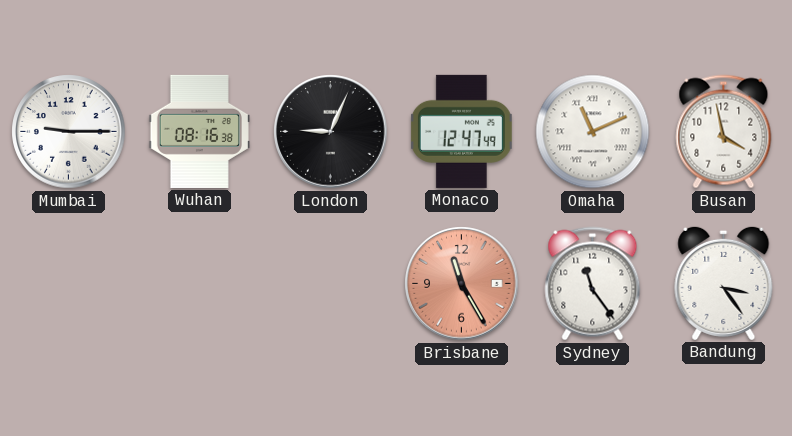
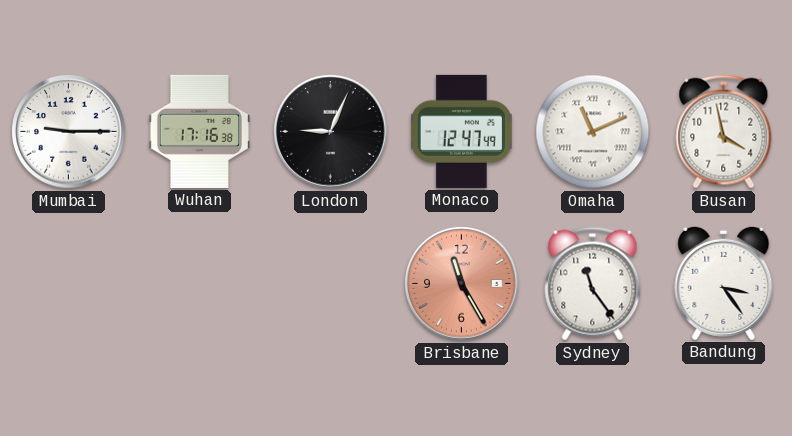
Wuhan: 08:16 -> 17:16
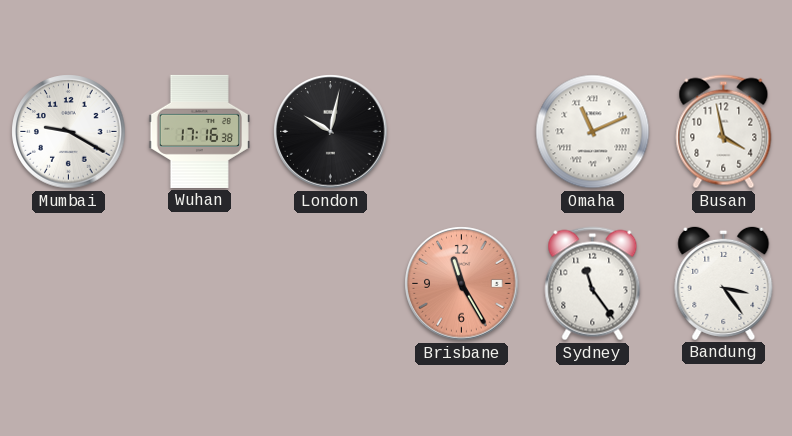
Mumbai: 9:15 -> 9:20
London: 9:04 -> 10:02
Monaco: 12:47 -> none
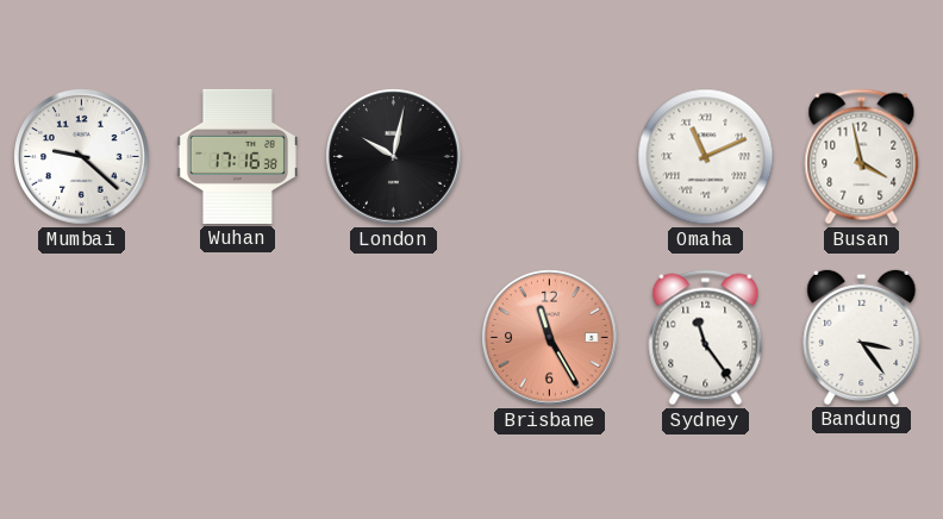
Mumbai: 9:20 -> 9:22
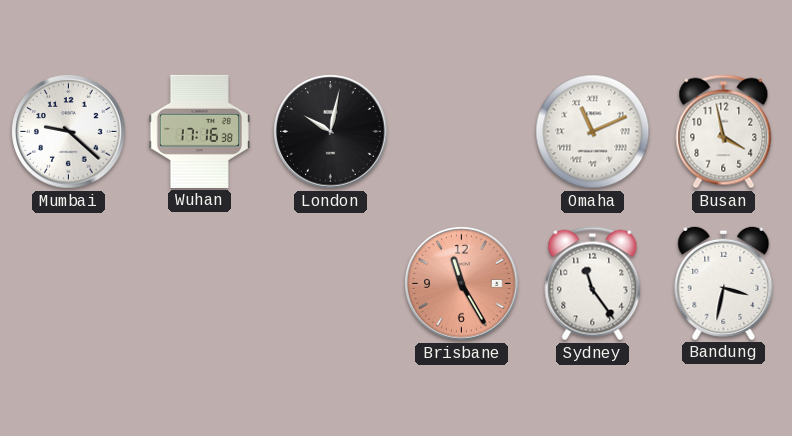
Bandung: 3:24 -> 3:32
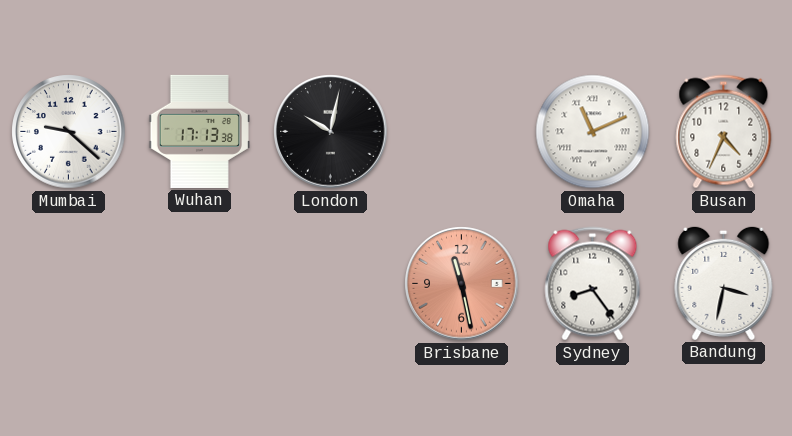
Wuhan: 17:16 -> 17:13
Busan: 3:58 -> 4:34
Brisbane: 11:25 -> 11:28
Sydney: 11:24 -> 8:24
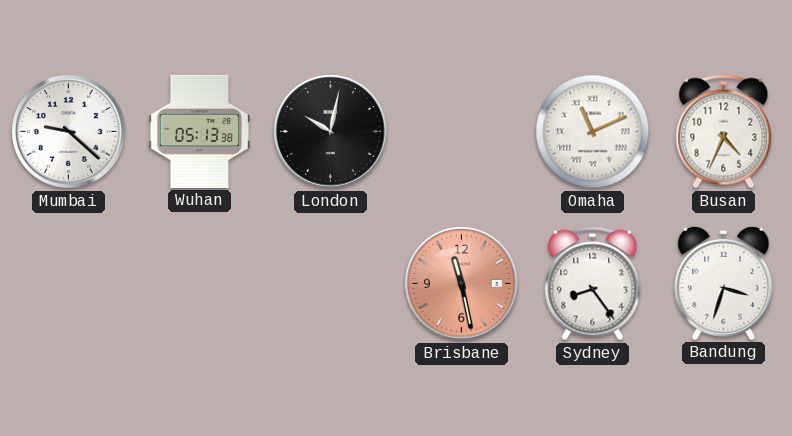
Wuhan: 17:13 -> 05:13
Bandung: 3:32 -> 3:33
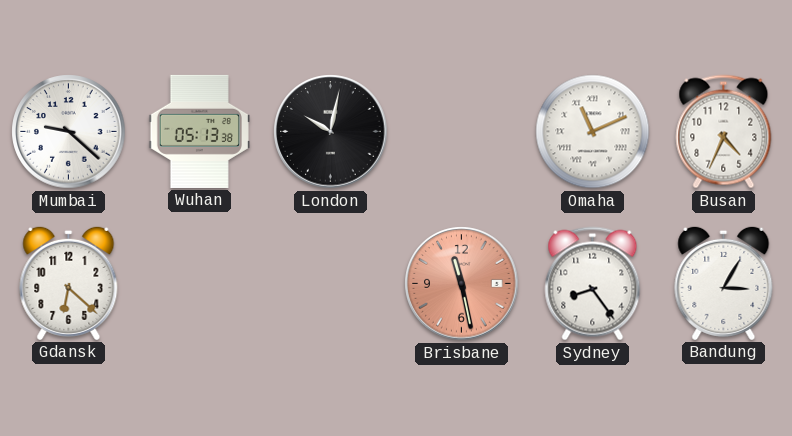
Gdansk: none -> 6:22
Bandung: 3:33 -> 3:05
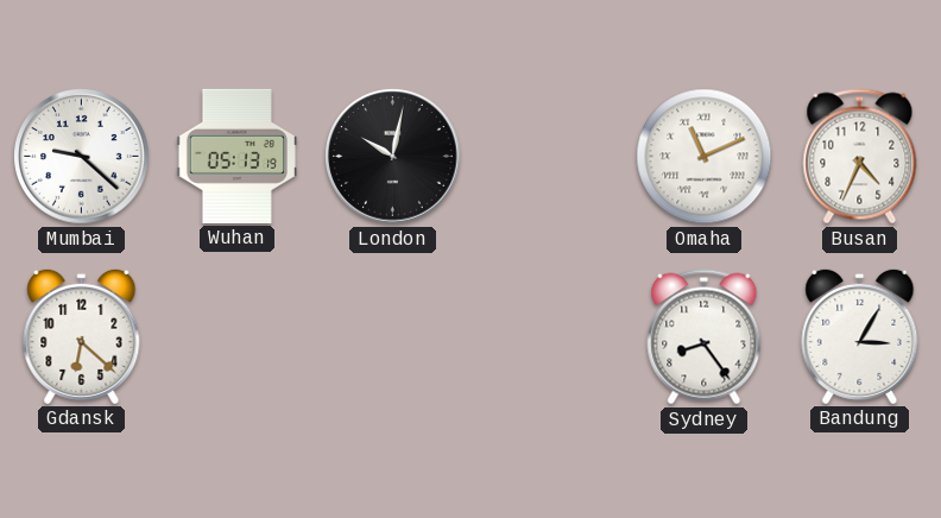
Wuhan: 05:13:38 -> 05:13:19
Brisbane: 11:28 -> none
